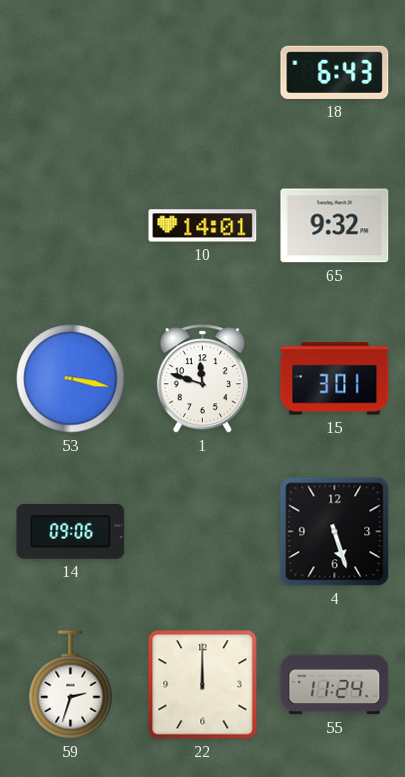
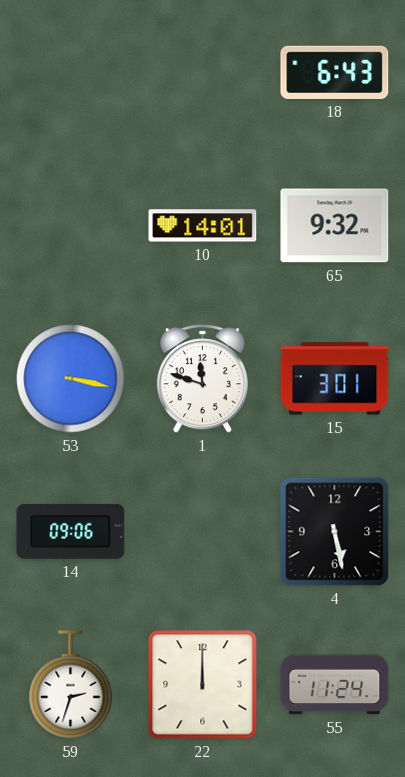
4: 5:27 -> 5:28
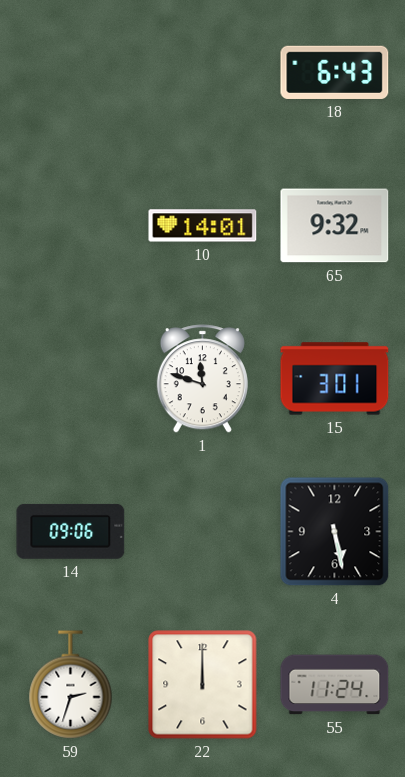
53: 3:17 -> none
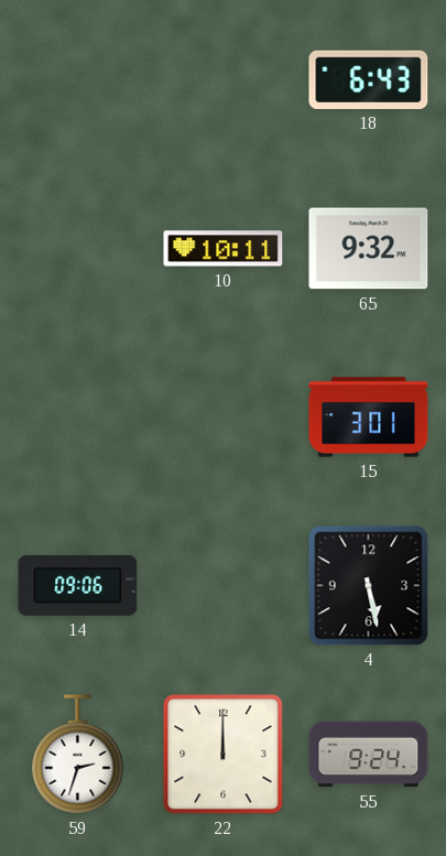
10: 14:01 -> 10:11
1: 11:48 -> none
55: 11:24 -> 9:24
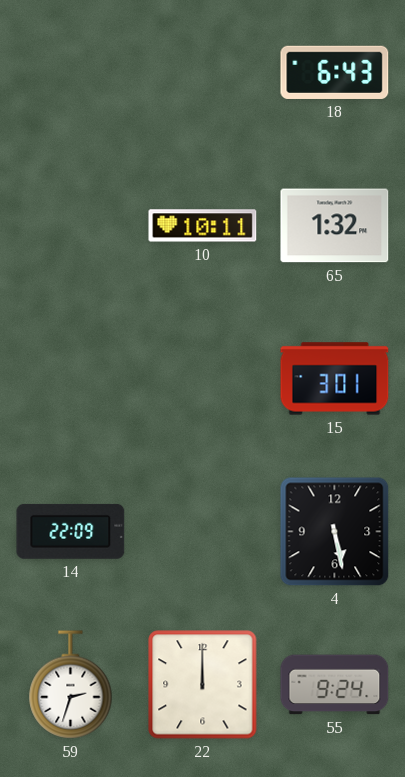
65: 9:32 -> 1:32
14: 09:06 -> 22:09
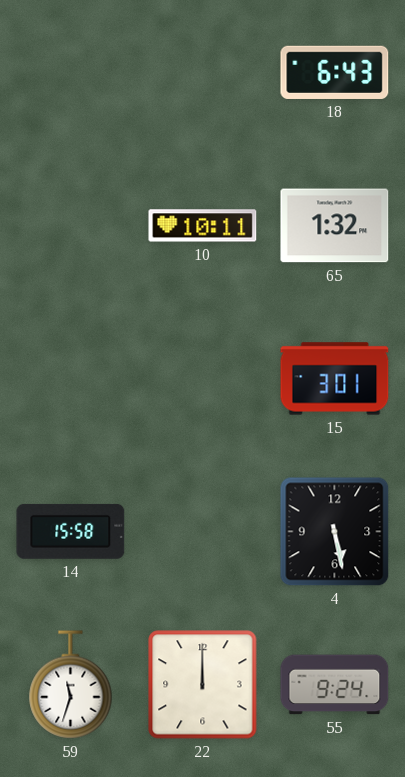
14: 22:09 -> 15:58
59: 2:33 -> 11:33
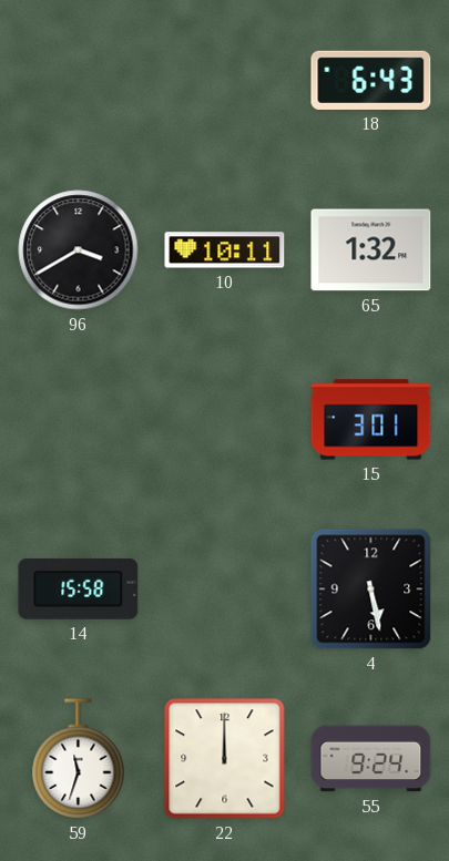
96: none -> 3:40
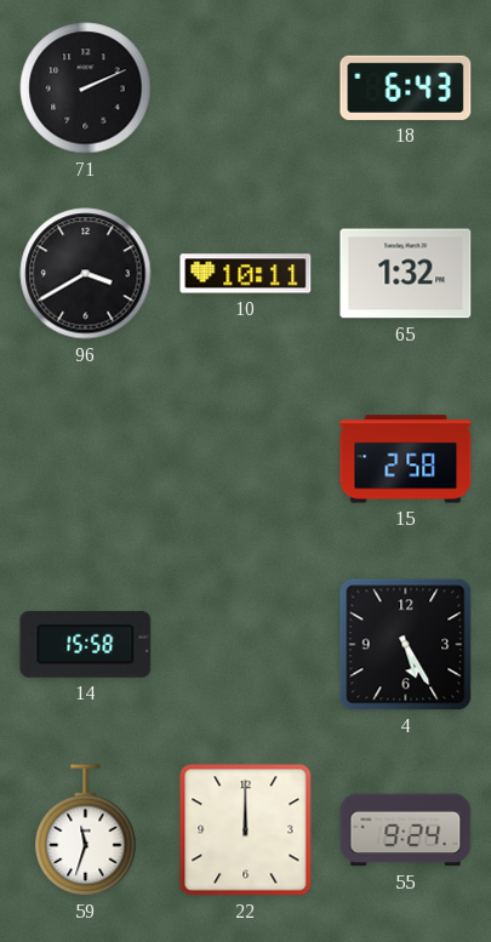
71: none -> 2:11
15: 3:01 -> 2:58
4: 5:28 -> 5:25
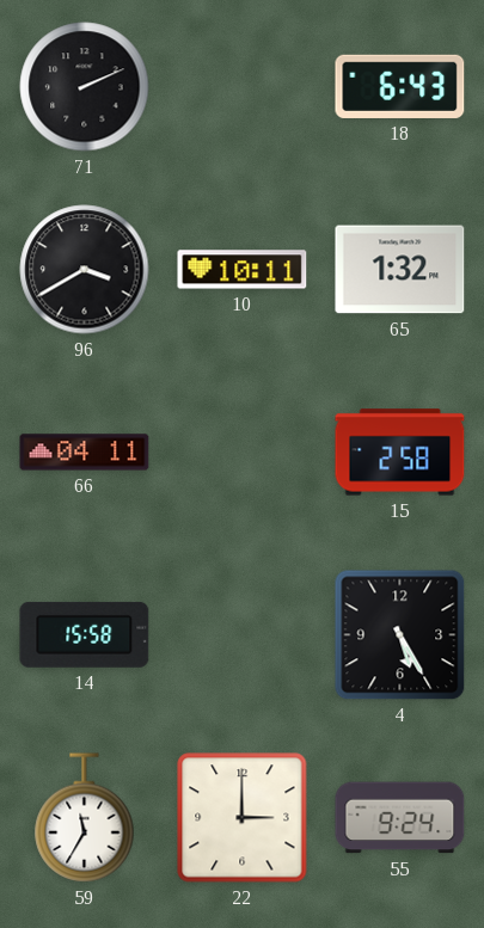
66: none -> 04:11
59: 11:33 -> 11:35
22: 12:00 -> 3:00
